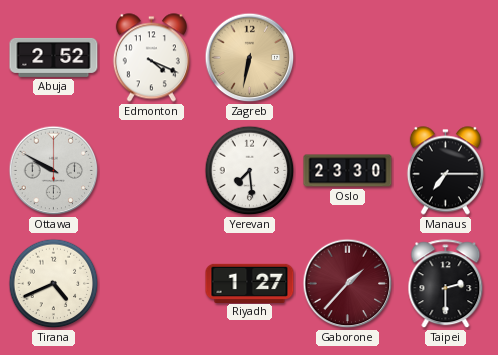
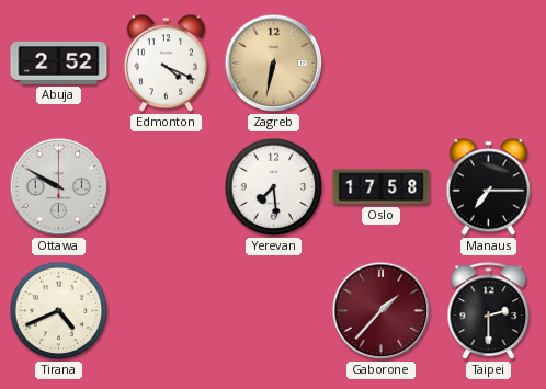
Oslo: 23:30 -> 17:58
Riyadh: 1:27 -> none
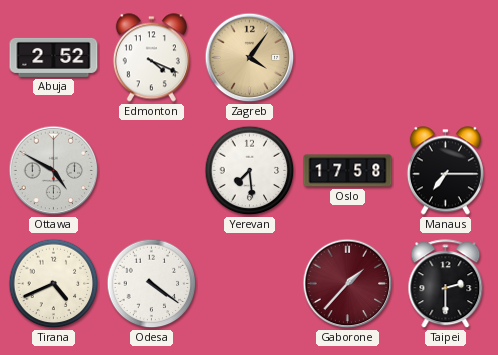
Zagreb: 6:32 -> 4:06
Ottawa: 9:50 -> 4:50
Odesa: none -> 4:21
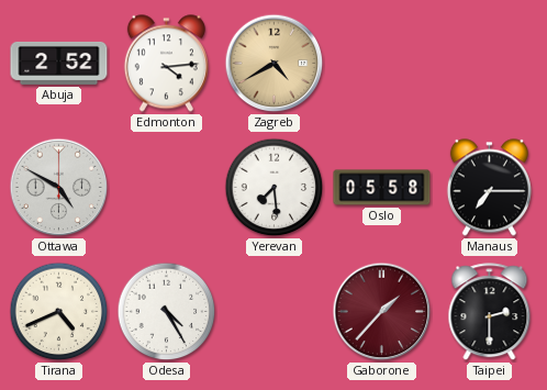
Edmonton: 4:19 -> 4:14
Zagreb: 4:06 -> 4:40
Oslo: 17:58 -> 05:58
Odesa: 4:21 -> 4:25
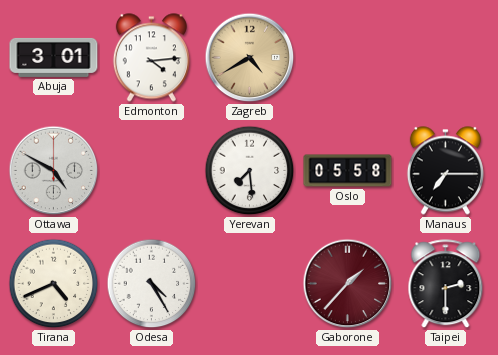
Abuja: 2:52 -> 3:01
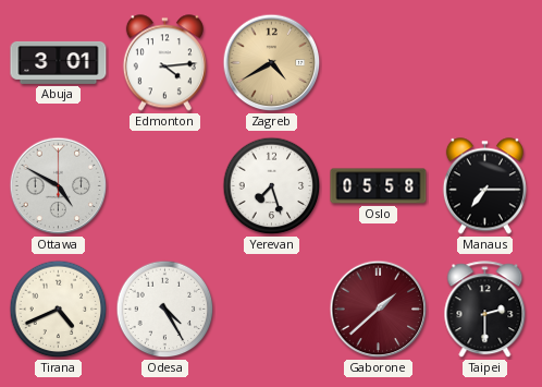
Yerevan: 7:29 -> 7:27
Gaborone: 1:37 -> 1:38
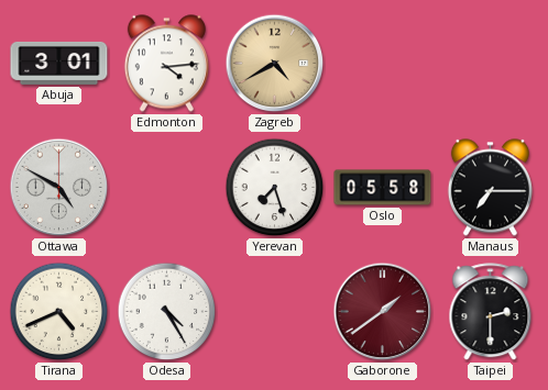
Gaborone: 1:38 -> 1:39
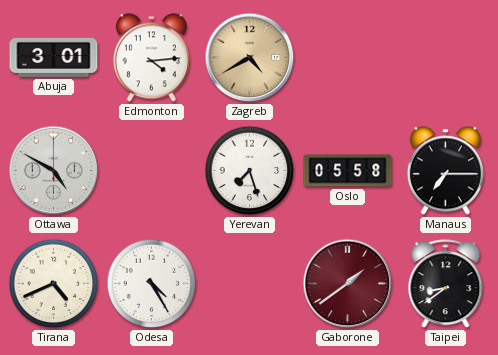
Taipei: 2:30 -> 8:39
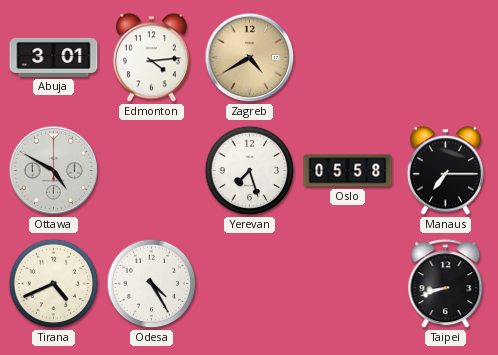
Gaborone: 1:39 -> none
Taipei: 8:39 -> 8:42
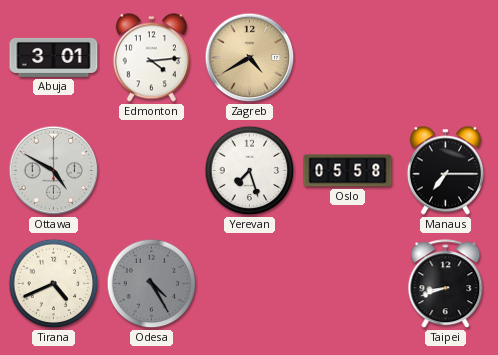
Odesa dial: white -> grey
